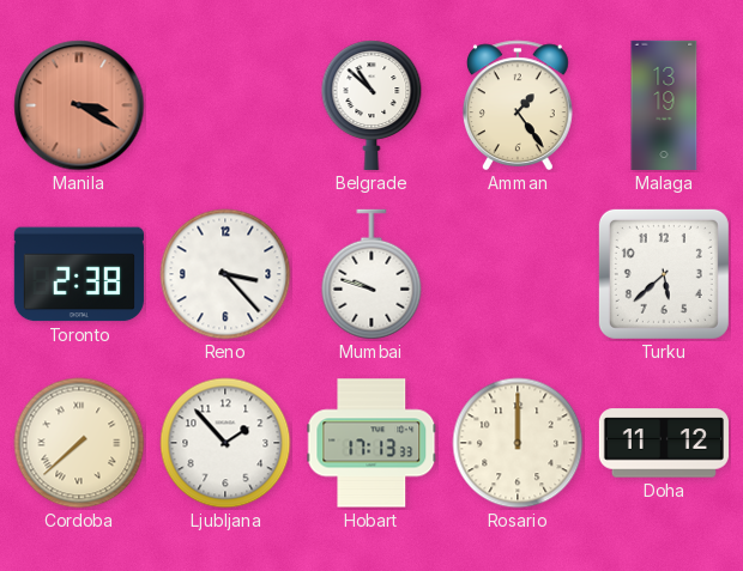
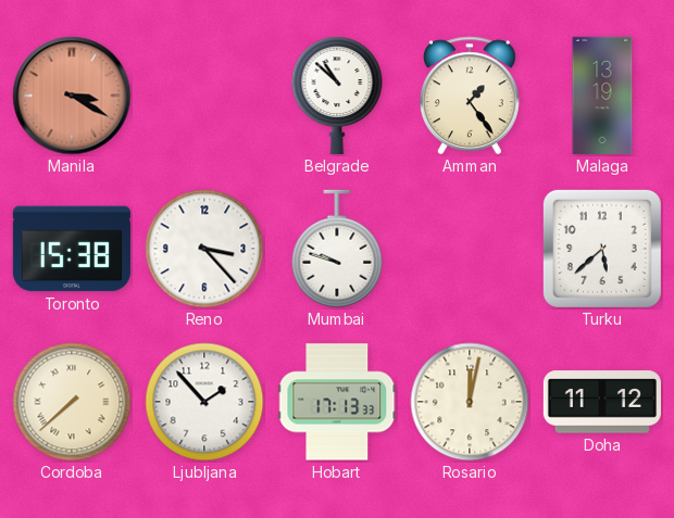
Toronto: 2:38 -> 15:38
Rosario: 12:00 -> 12:02
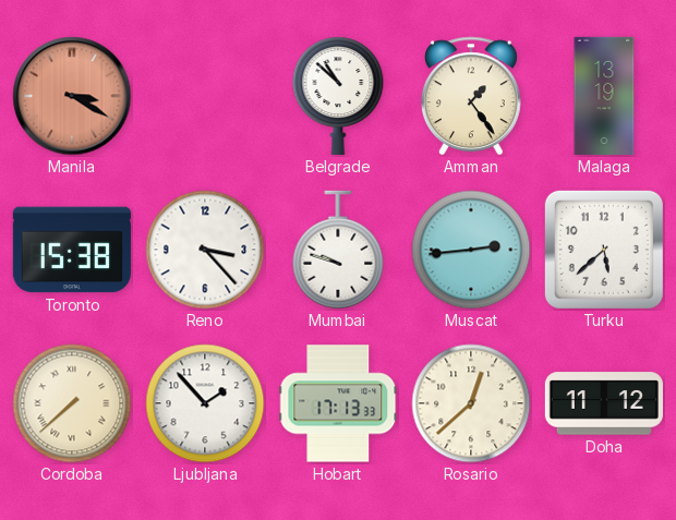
Muscat: none -> 2:44
Rosario: 12:02 -> 12:38
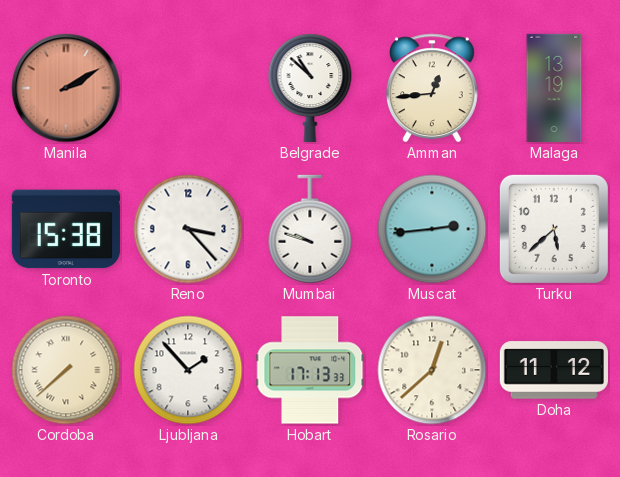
Manila: 3:20 -> 2:10
Amman: 1:24 -> 12:44
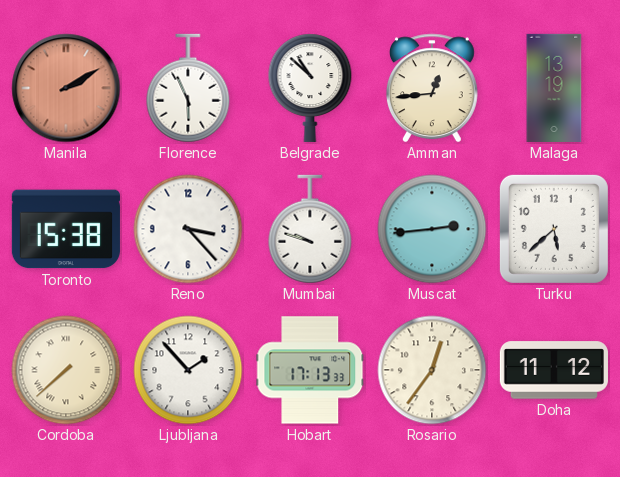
Florence: none -> 5:56
Rosario: 12:38 -> 12:36
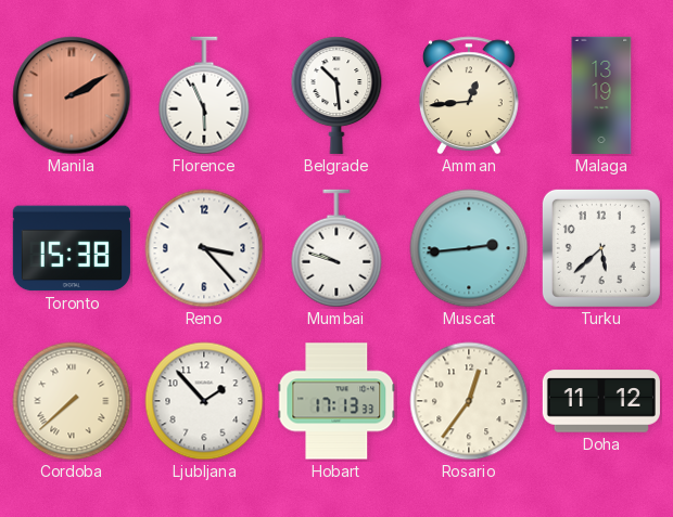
Belgrade: 10:52 -> 10:29
